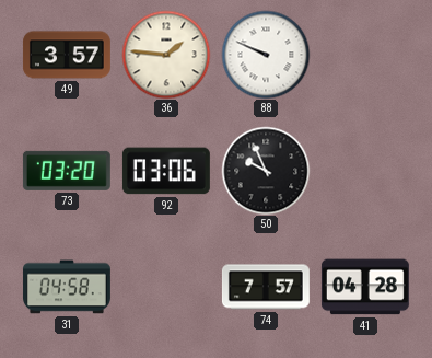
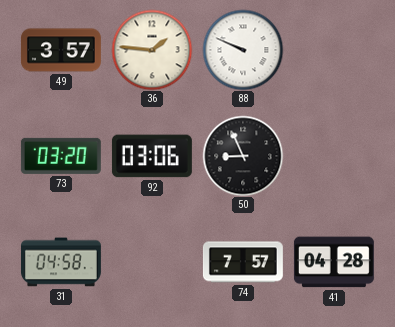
50: 9:56 -> 8:56
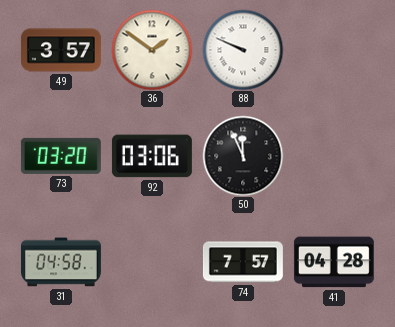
36: 1:46 -> 1:51
50: 8:56 -> 11:56
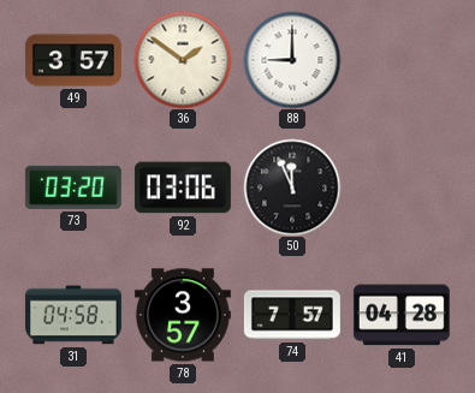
88: 9:49 -> 9:00
78: none -> 3:57
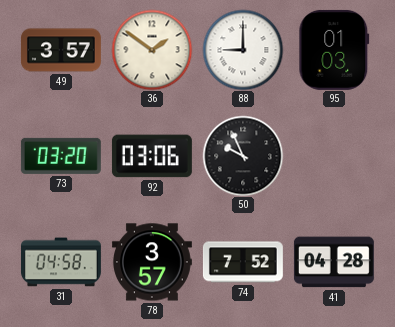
95: none -> 01:03
50: 11:56 -> 9:56
74: 7:57 -> 7:52
